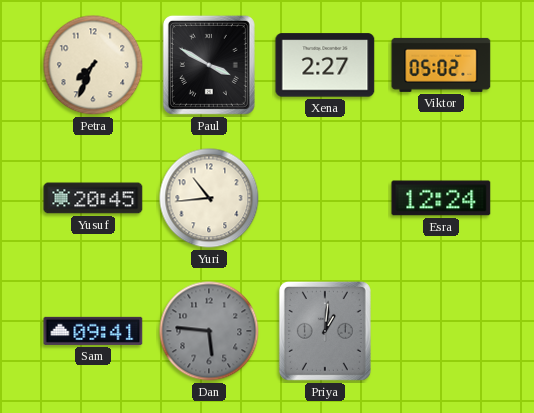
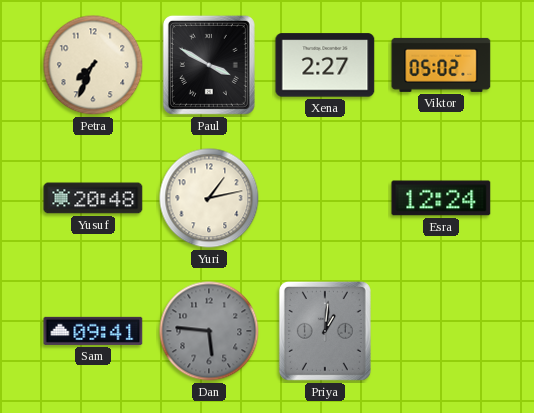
Yusuf: 20:45 -> 20:48
Yuri: 10:44 -> 1:13
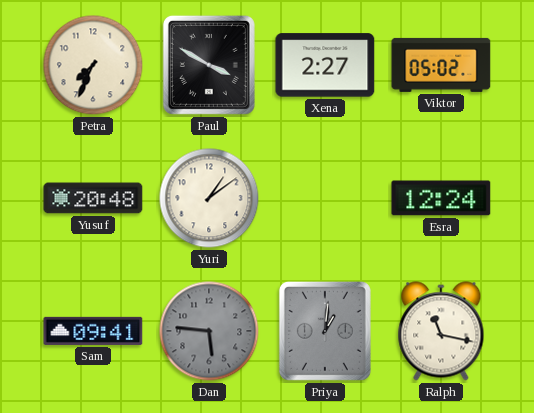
Yuri: 1:13 -> 1:09
Ralph: none -> 11:17
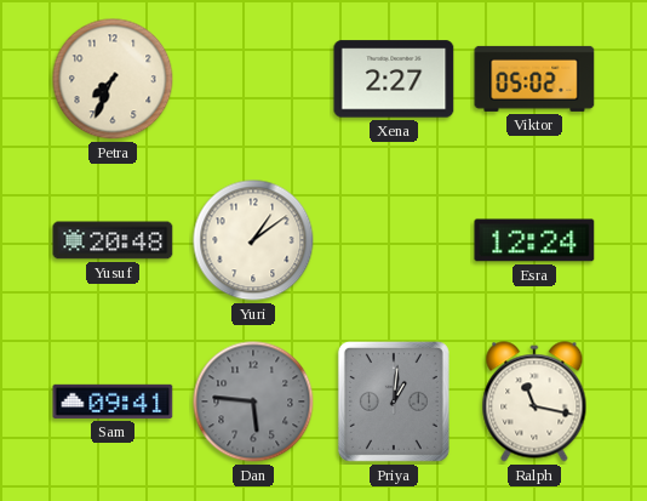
Paul: 3:50 -> none
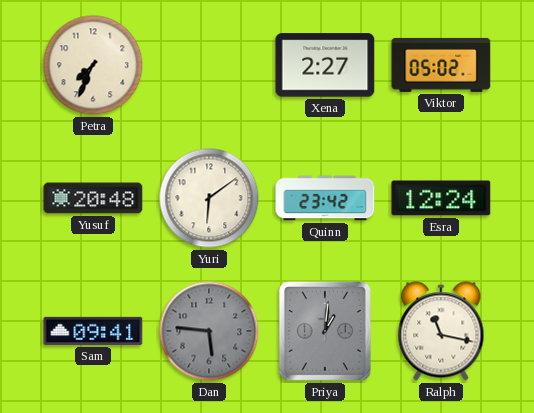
Yuri: 1:09 -> 6:09
Quinn: none -> 23:42
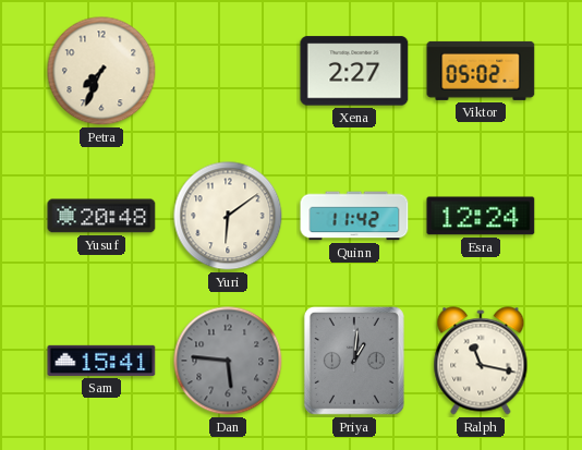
Quinn: 23:42 -> 11:42
Sam: 09:41 -> 15:41
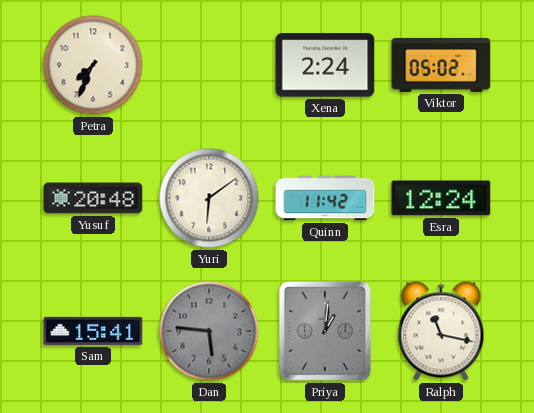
Xena: 2:27 -> 2:24
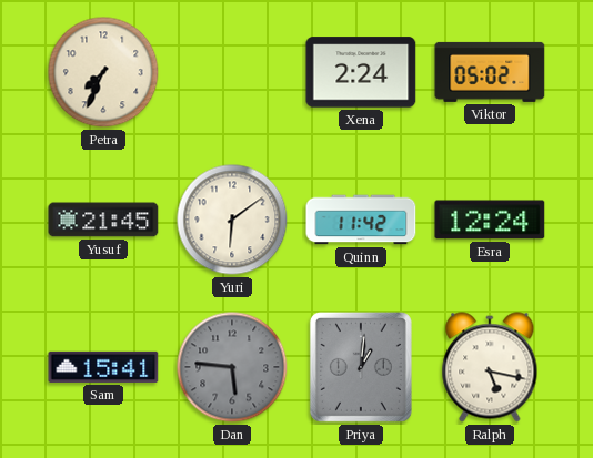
Yusuf: 20:48 -> 21:45
Ralph: 11:17 -> 5:17
